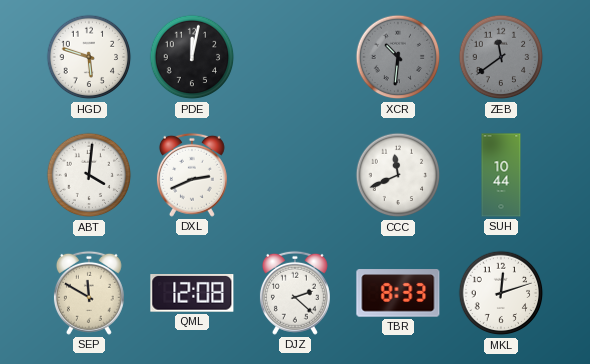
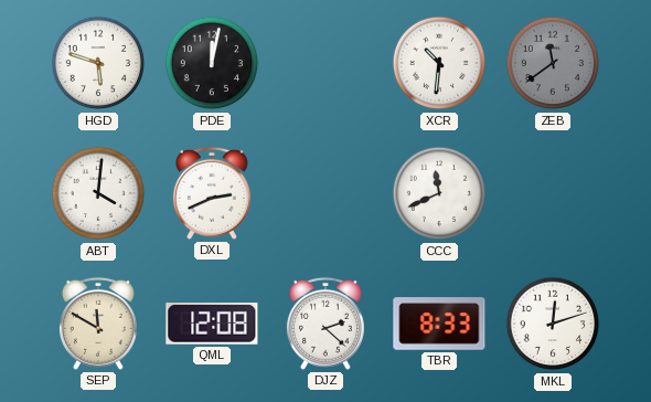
XCR dial: grey -> white
SUH: 10:44 -> none
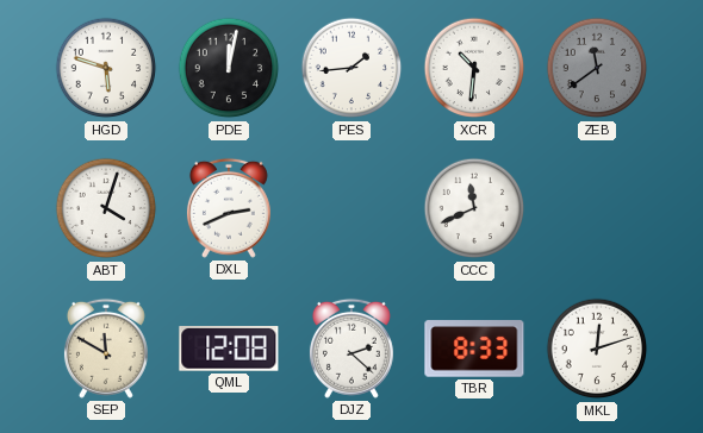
PES: none -> 1:44
ABT: 4:01 -> 4:03
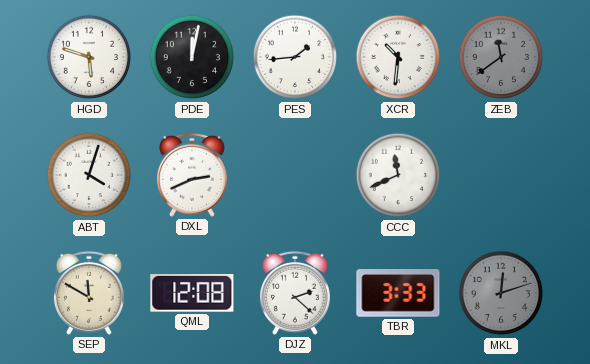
TBR: 8:33 -> 3:33
MKL dial: white -> grey
